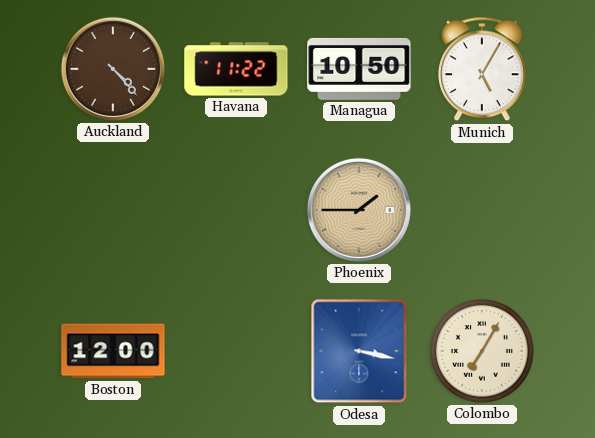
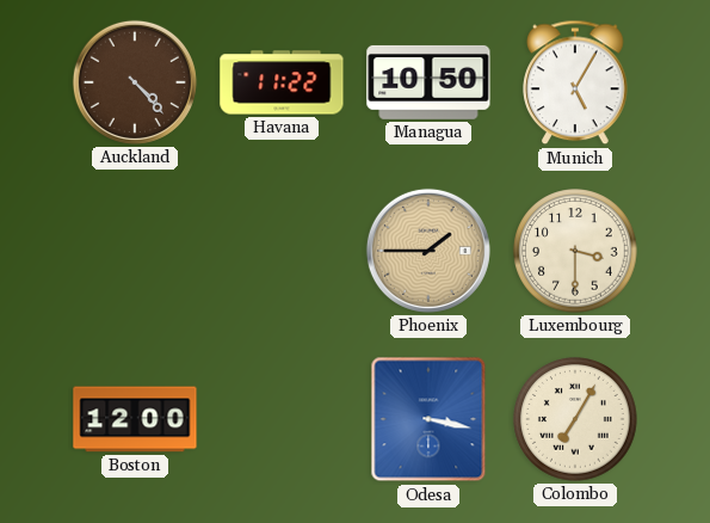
Luxembourg: none -> 3:30
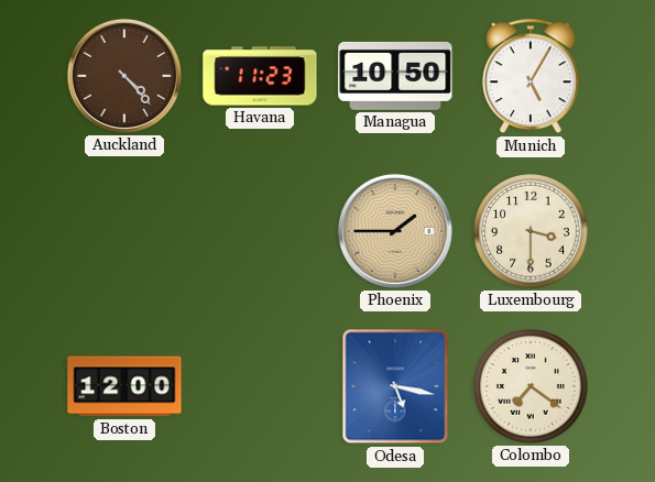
Havana: 11:22 -> 11:23
Odesa: 3:17 -> 5:17
Colombo: 7:05 -> 7:21
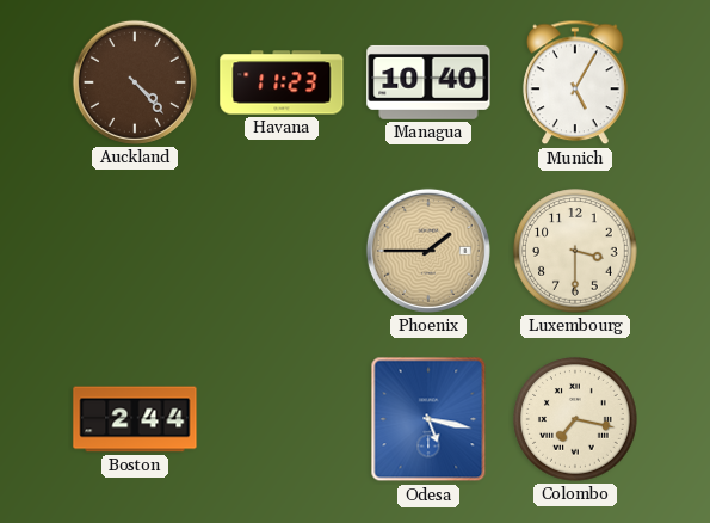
Managua: 10:50 -> 10:40
Boston: 12:00 -> 2:44
Colombo: 7:21 -> 7:17
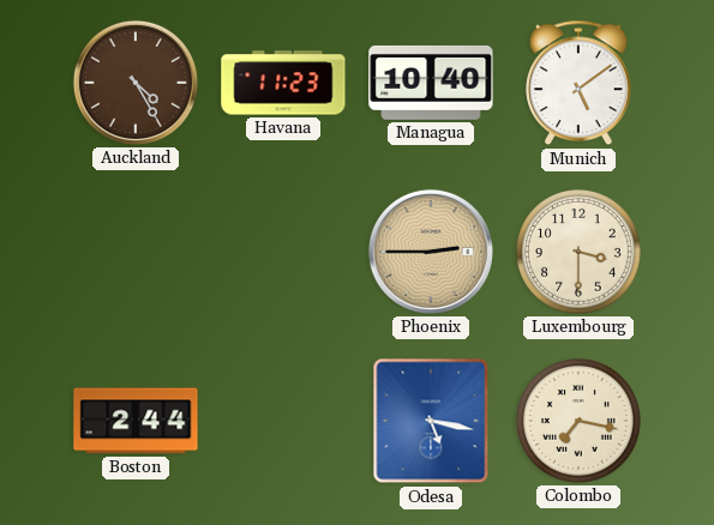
Auckland: 4:23 -> 4:25
Munich: 5:05 -> 5:09
Phoenix: 1:45 -> 2:45
